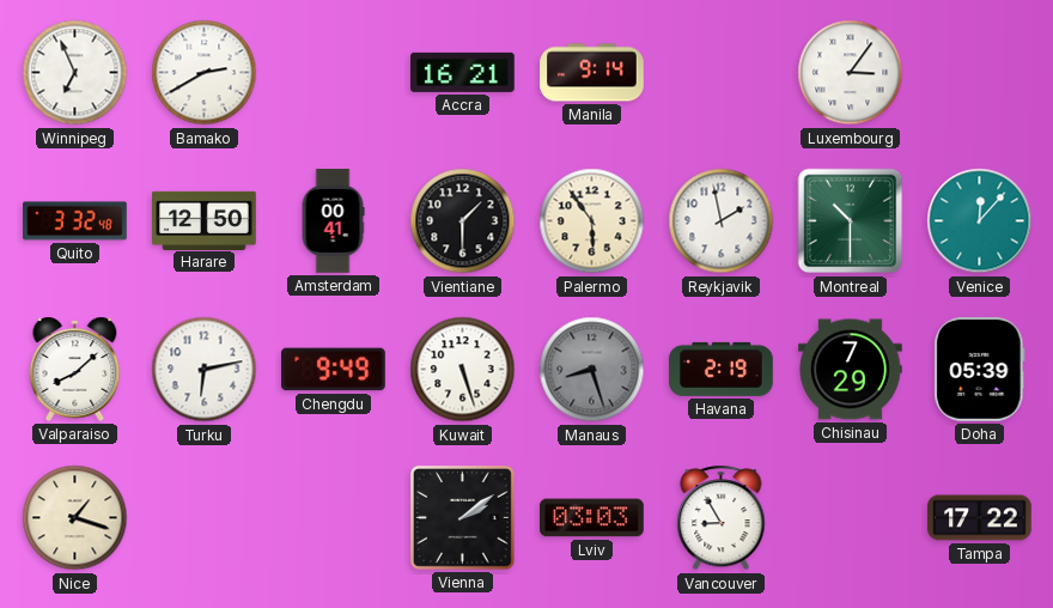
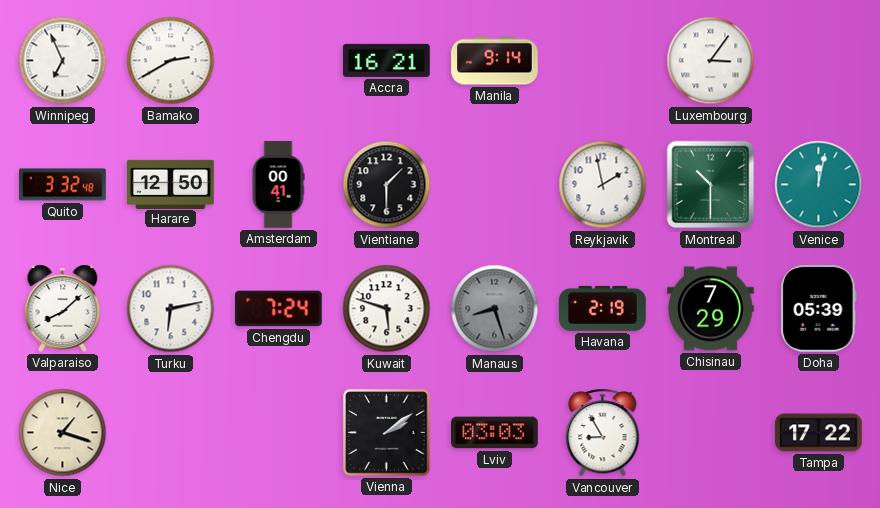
Palermo: 5:54 -> none
Venice: 12:07 -> 12:02
Chengdu: 9:49 -> 7:24
Kuwait: 5:27 -> 5:48
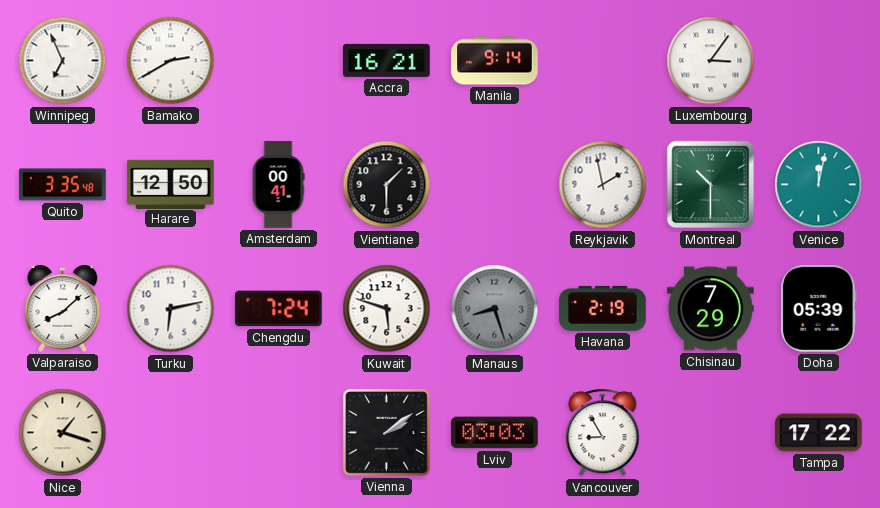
Quito: 3:32 -> 3:35
